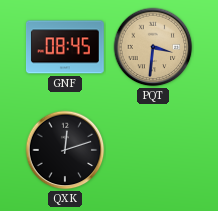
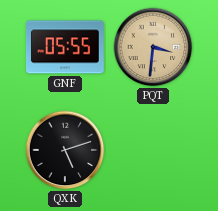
GNF: 08:45 -> 05:55
QXK: 12:12 -> 5:12
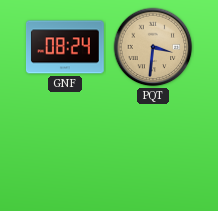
GNF: 05:55 -> 08:24
QXK: 5:12 -> none
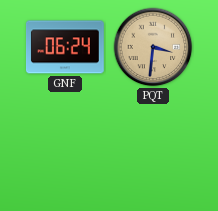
GNF: 08:24 -> 06:24
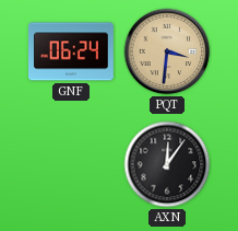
AXN: none -> 12:06
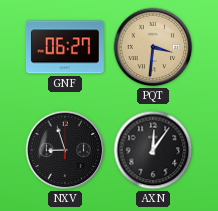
GNF: 06:24 -> 06:27
NXV: none -> 8:57
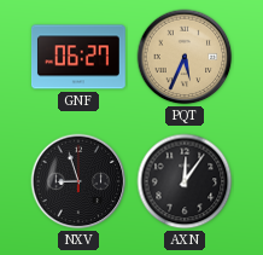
PQT: 3:31 -> 5:34
